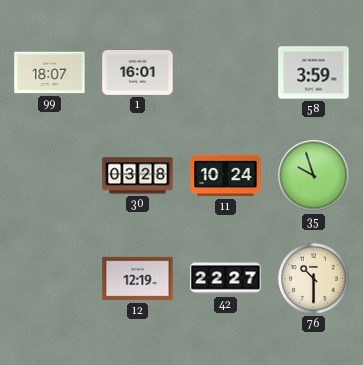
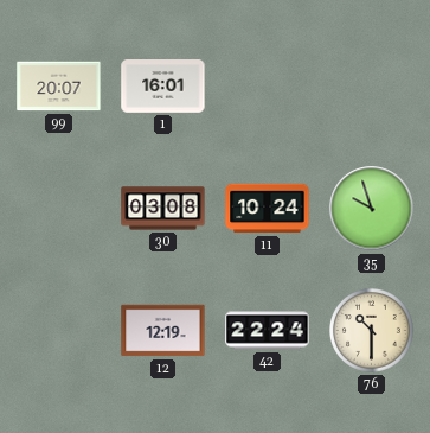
99: 18:07 -> 20:07
58: 3:59 -> none
30: 03:28 -> 03:08
42: 22:27 -> 22:24
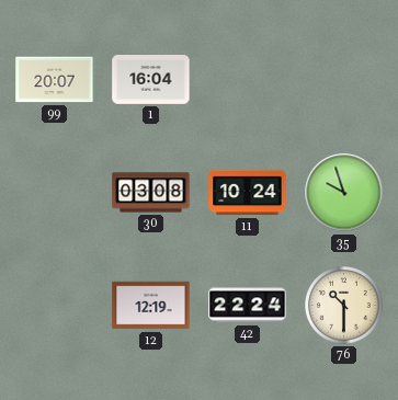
1: 16:01 -> 16:04
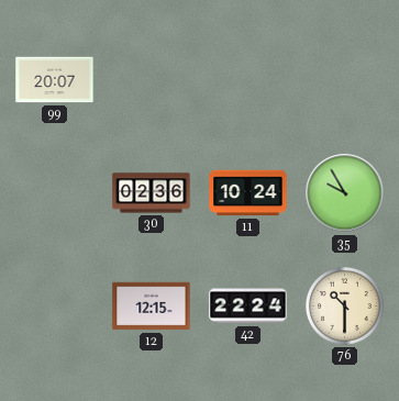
1: 16:04 -> none
30: 03:08 -> 02:36
35: 9:57 -> 9:55
12: 12:19 -> 12:15
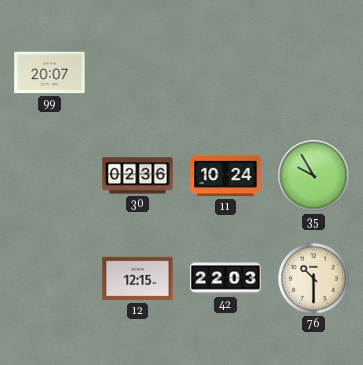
42: 22:24 -> 22:03
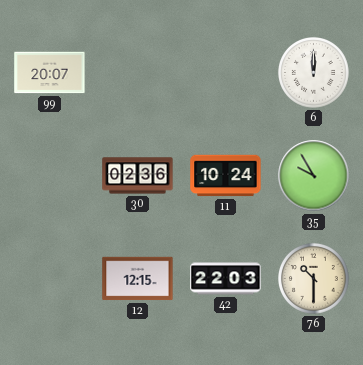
6: none -> 12:00
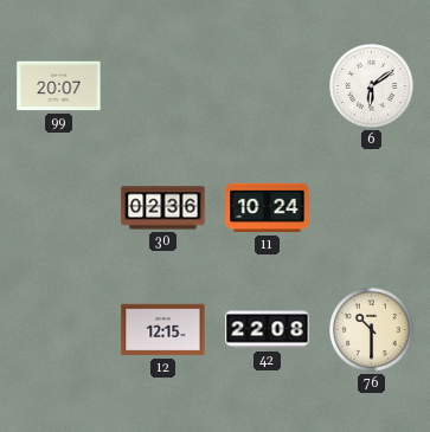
6: 12:00 -> 6:09
35: 9:55 -> none
42: 22:03 -> 22:08
